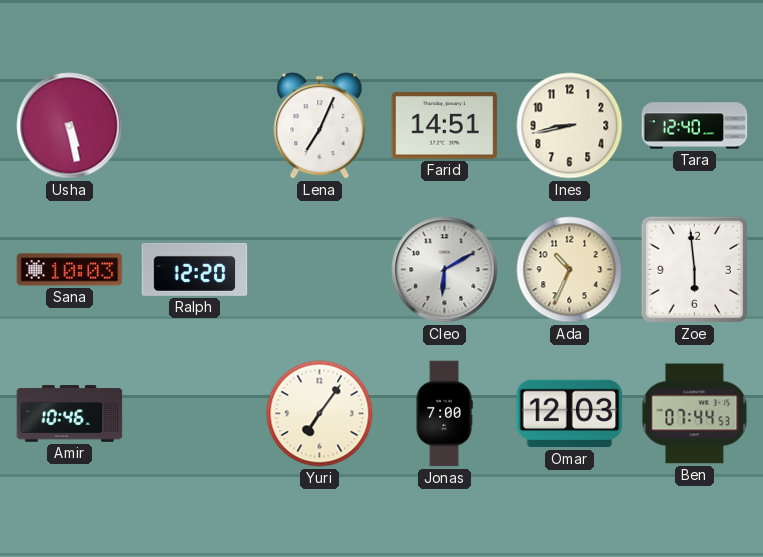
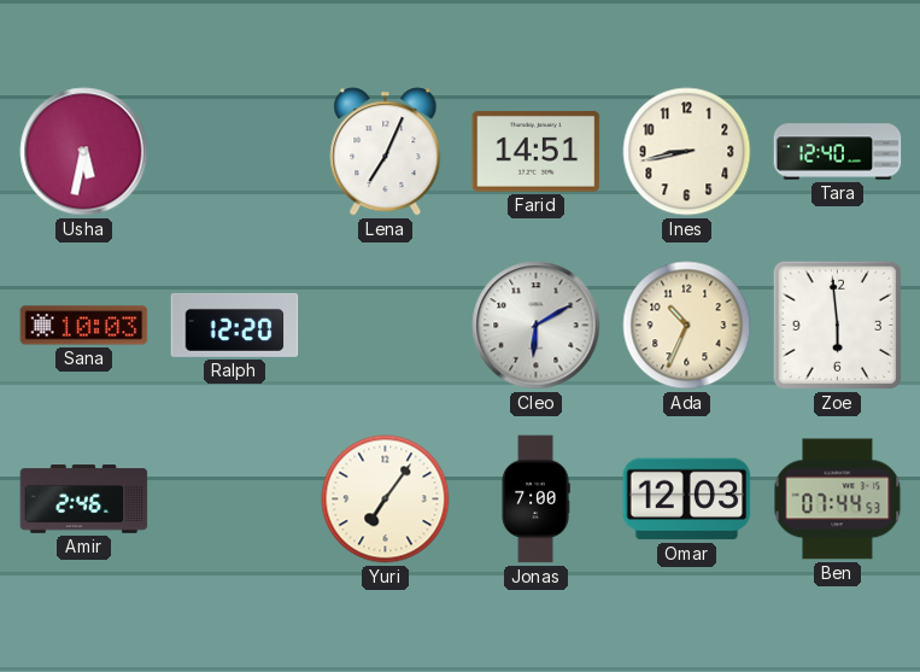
Usha: 5:28 -> 5:32
Amir: 10:46 -> 2:46
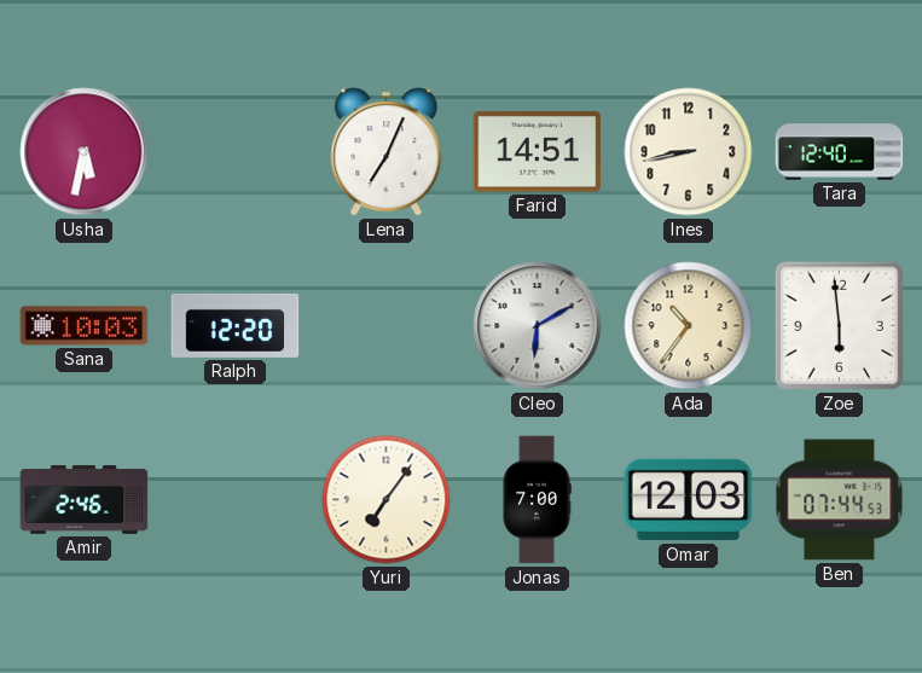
Ada: 10:34 -> 10:36
